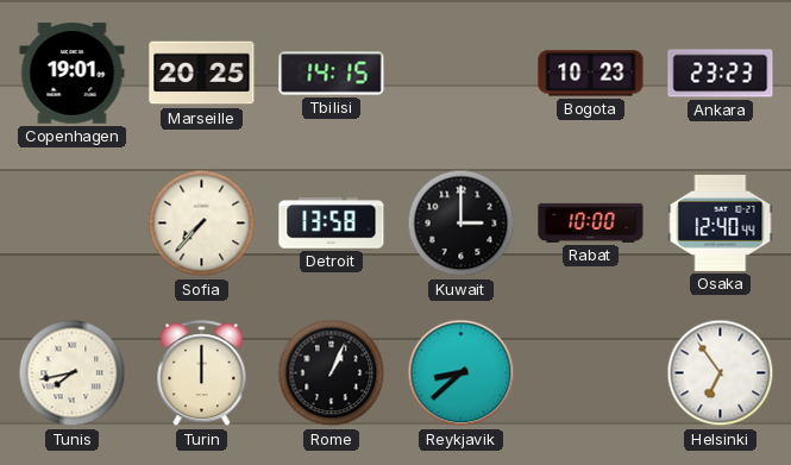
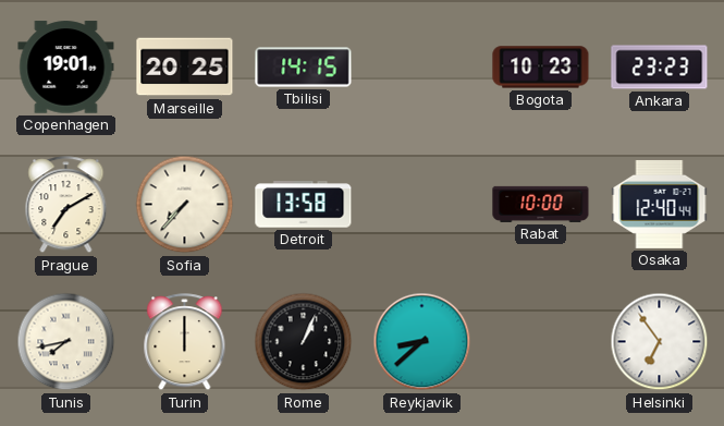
Prague: none -> 7:10
Kuwait: 3:00 -> none
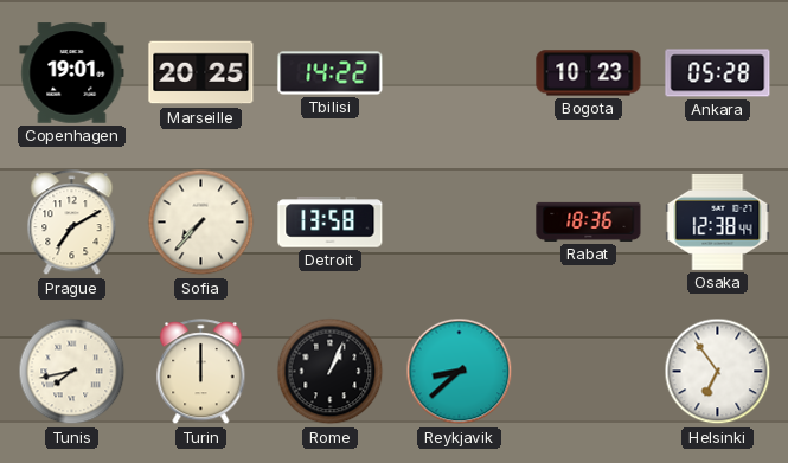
Tbilisi: 14:15 -> 14:22
Ankara: 23:23 -> 05:28
Rabat: 10:00 -> 18:36
Osaka: 12:40 -> 12:38
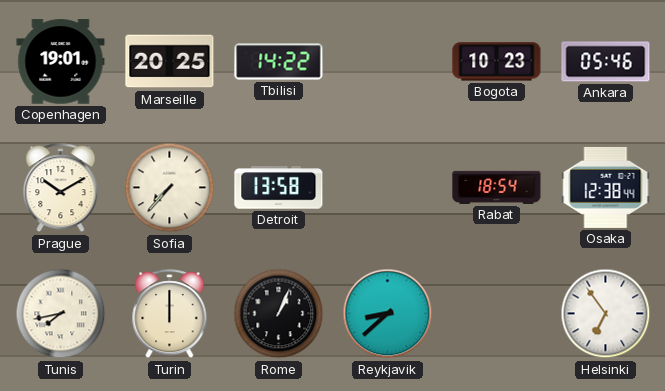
Ankara: 05:28 -> 05:46
Prague: 7:10 -> 10:10
Rabat: 18:36 -> 18:54
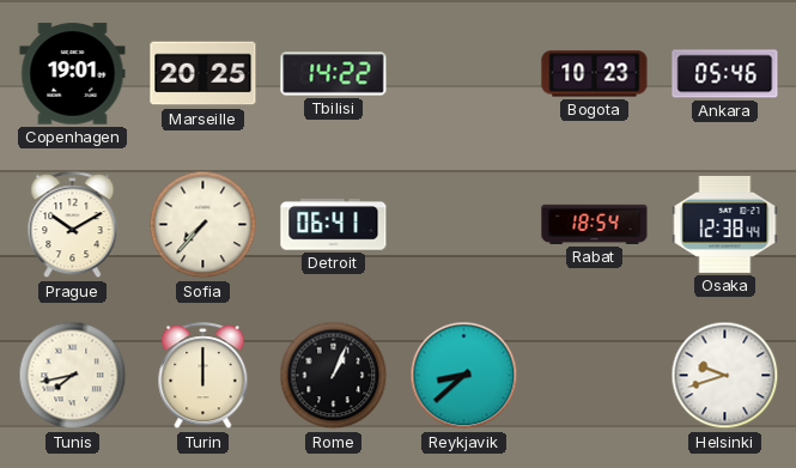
Detroit: 13:58 -> 06:41
Helsinki: 6:54 -> 9:42
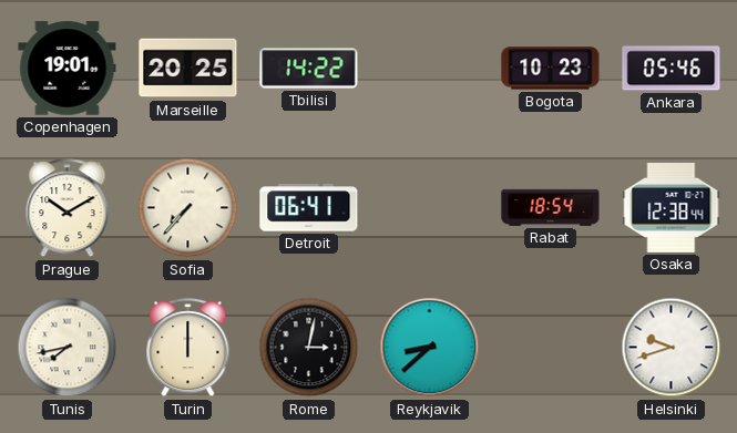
Rome: 1:04 -> 3:02
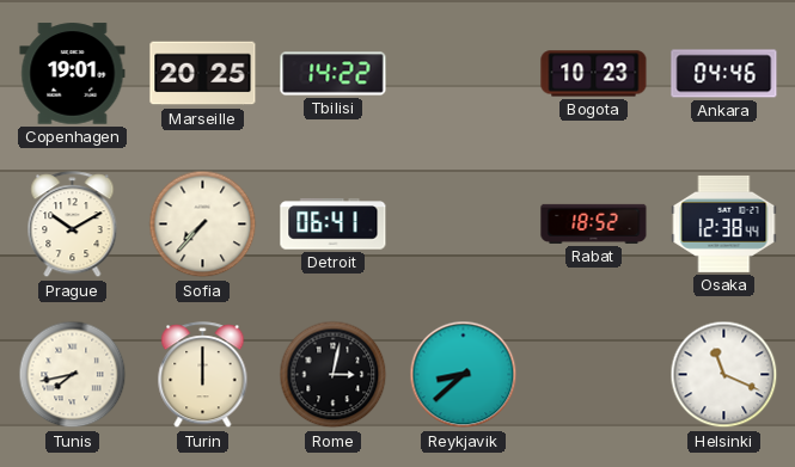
Ankara: 05:46 -> 04:46
Rabat: 18:54 -> 18:52
Helsinki: 9:42 -> 11:19
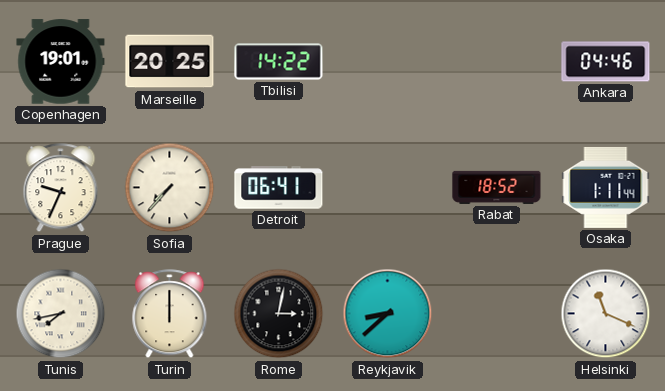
Bogota: 10:23 -> none
Prague: 10:10 -> 9:34
Osaka: 12:38 -> 1:11
